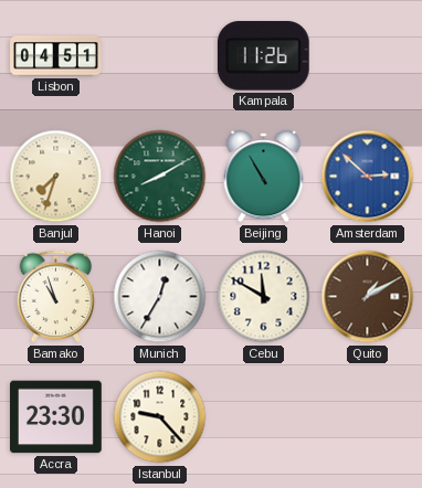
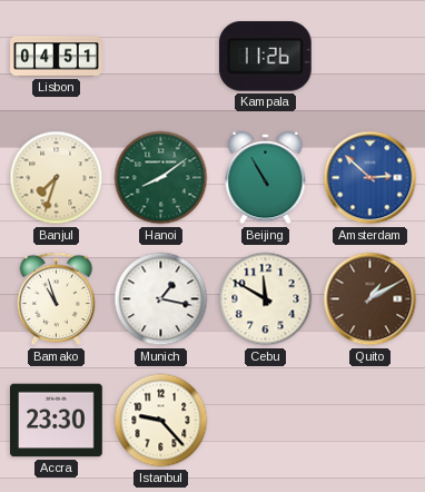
Hanoi: 8:10 -> 8:09
Munich: 12:35 -> 1:17
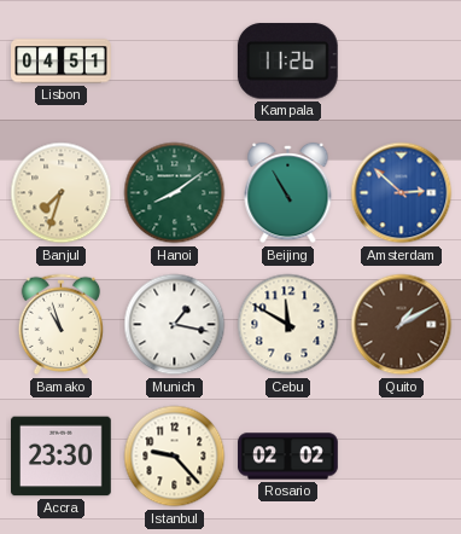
Rosario: none -> 02:02
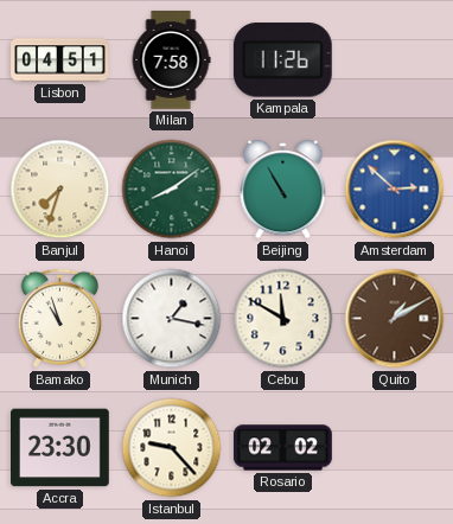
Milan: none -> 7:58
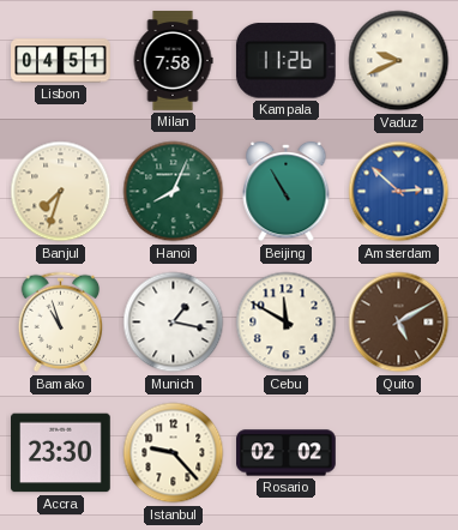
Vaduz: none -> 9:41
Hanoi: 8:09 -> 8:04
Quito: 1:10 -> 5:10
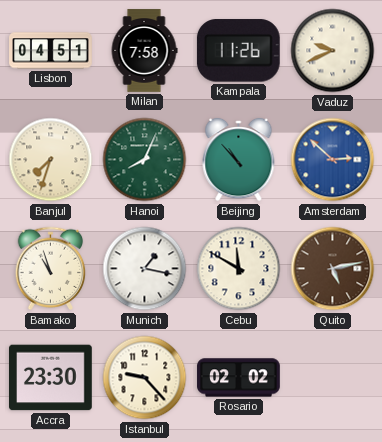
Beijing: 10:55 -> 10:53
Quito: 5:10 -> 5:13
